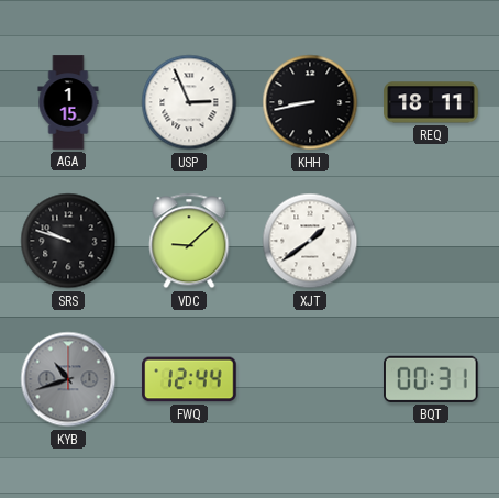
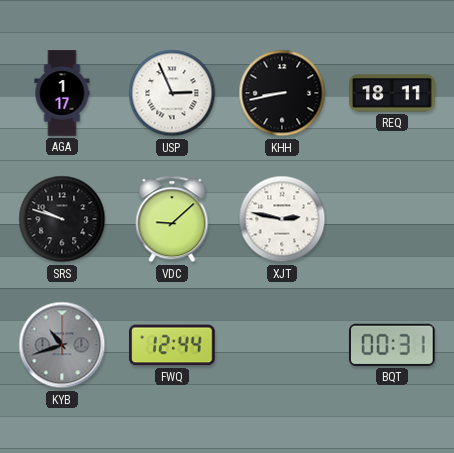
AGA: 1:15 -> 1:17
XJT: 1:39 -> 2:47
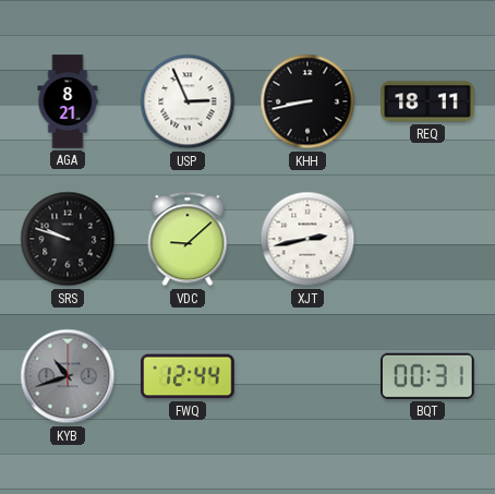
AGA: 1:17 -> 8:21
XJT: 2:47 -> 2:43
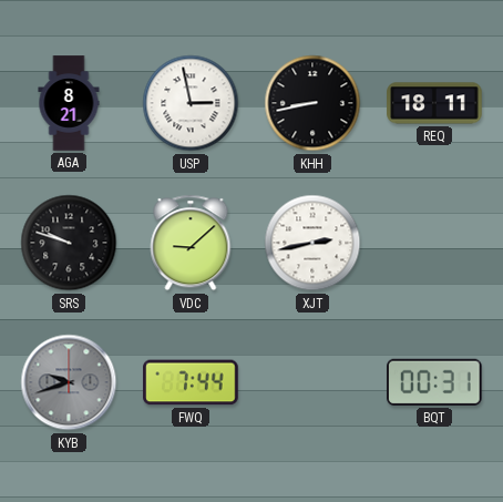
USP: 2:56 -> 2:58
KYB: 10:42 -> 9:42
FWQ: 12:44 -> 7:44
